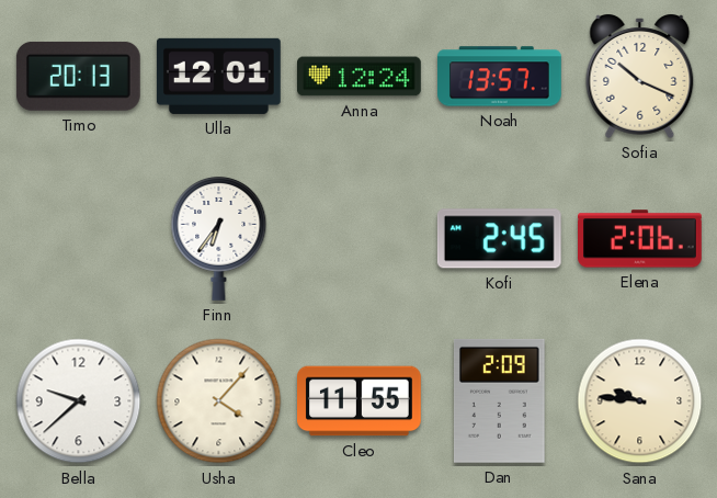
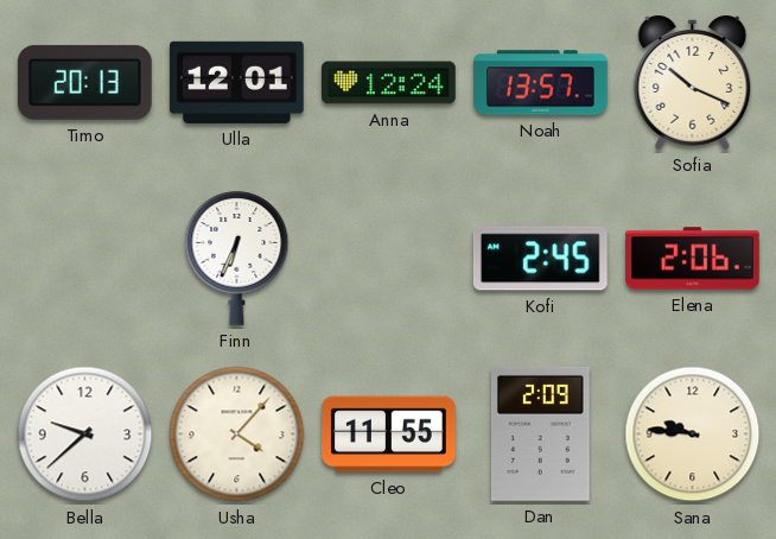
Finn: 6:36 -> 6:34
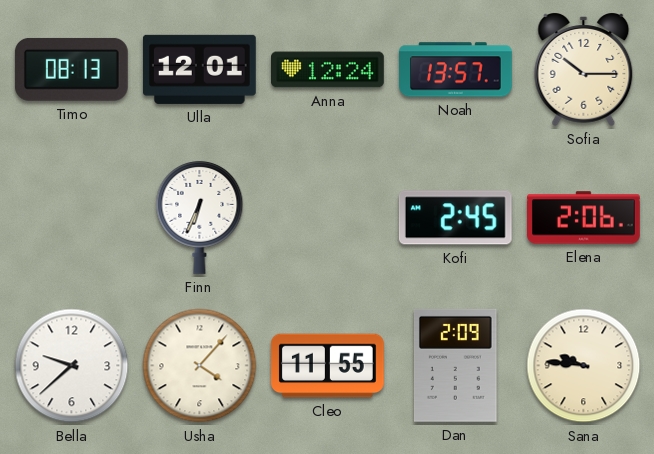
Timo: 20:13 -> 08:13
Sofia: 10:19 -> 10:15
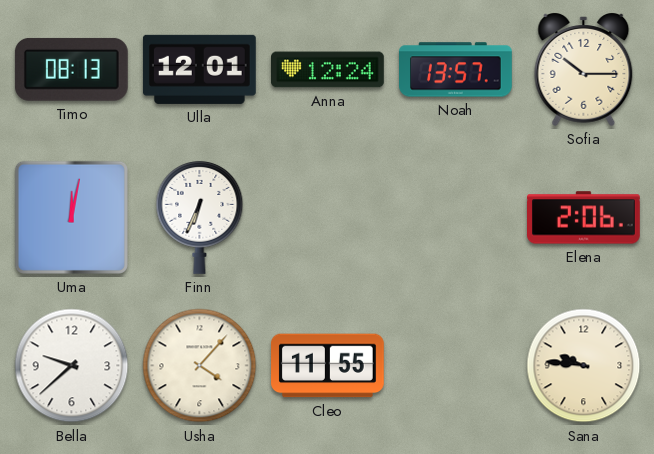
Uma: none -> 12:02
Kofi: 2:45 -> none
Dan: 2:09 -> none
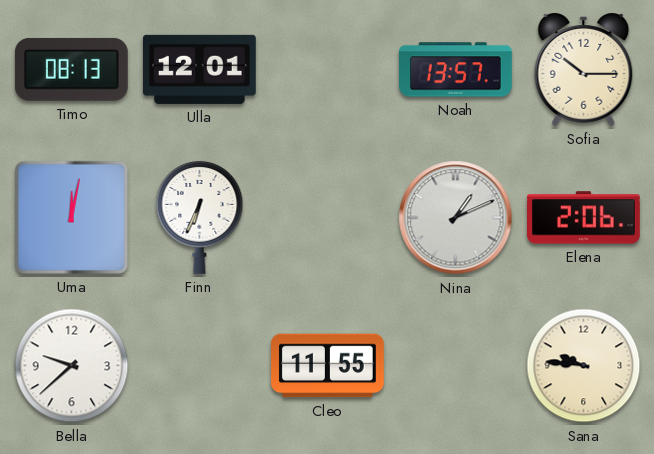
Anna: 12:24 -> none
Nina: none -> 1:11
Usha: 4:07 -> none
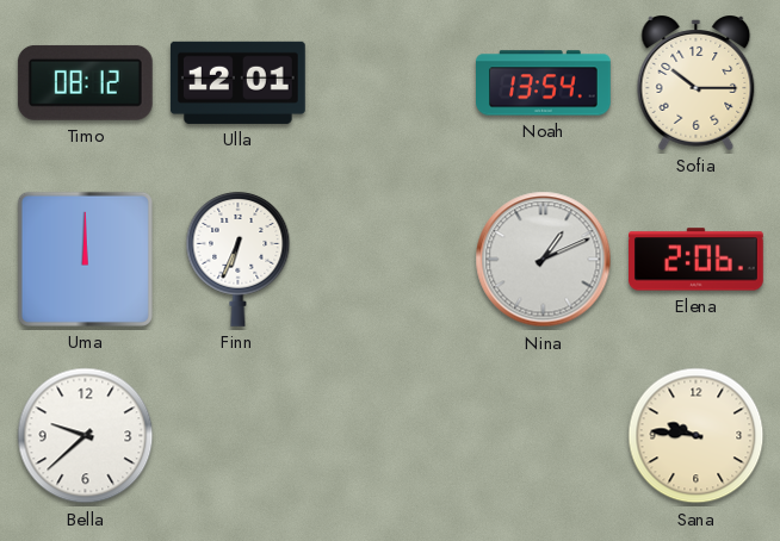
Timo: 08:13 -> 08:12
Noah: 13:57 -> 13:54
Uma: 12:02 -> 12:00
Cleo: 11:55 -> none
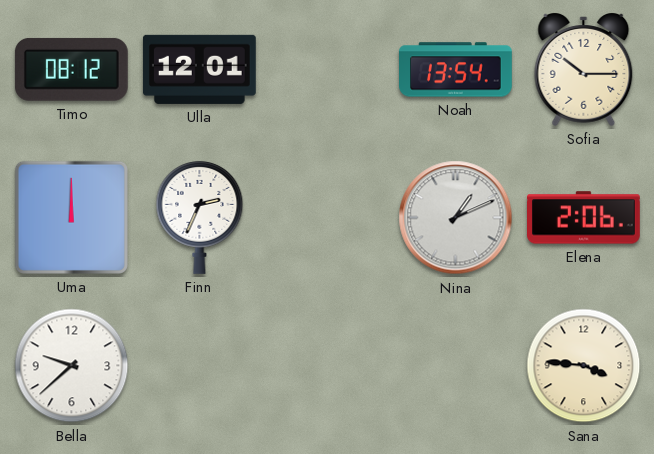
Finn: 6:34 -> 2:34
Sana: 9:46 -> 3:46
